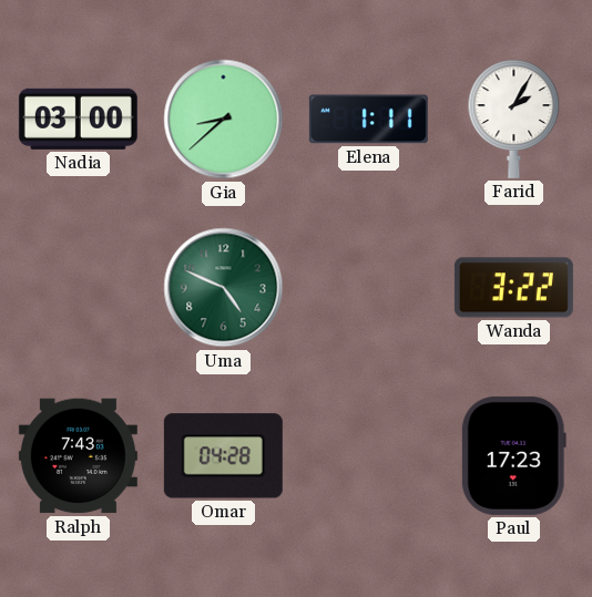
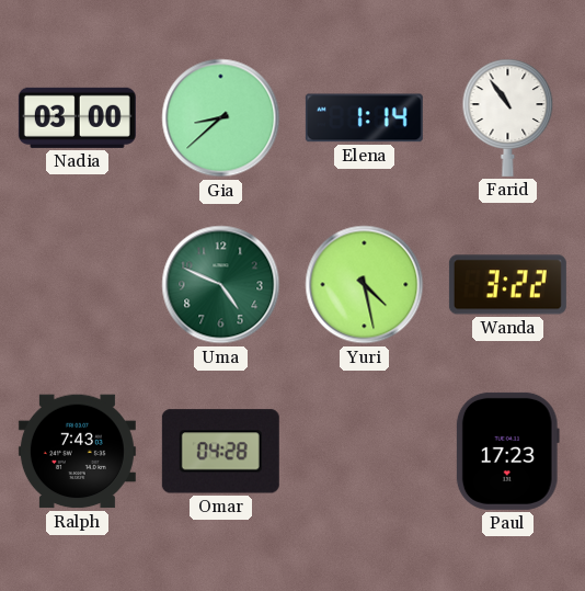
Elena: 1:11 -> 1:14
Farid: 2:05 -> 10:54
Yuri: none -> 4:28
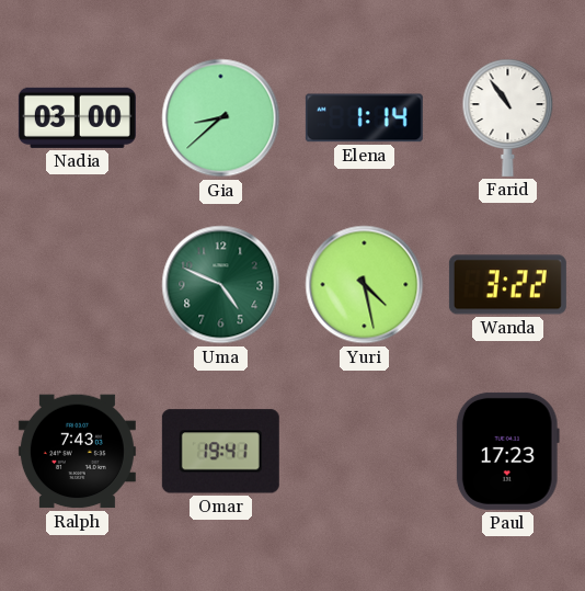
Omar: 04:28 -> 19:41
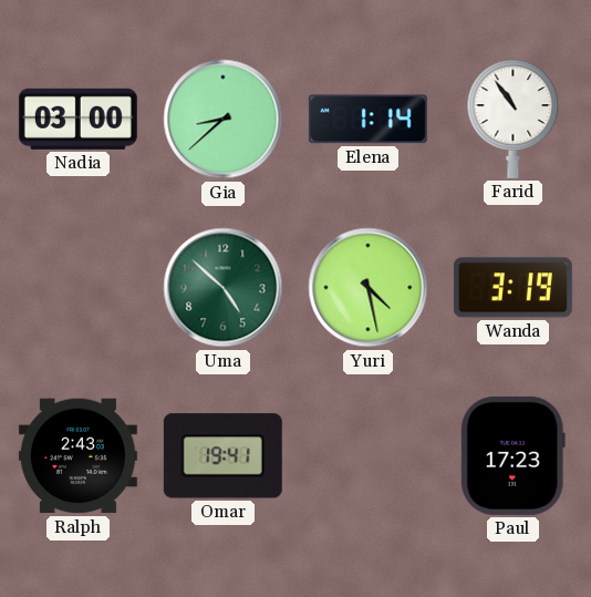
Uma: 4:49 -> 4:52
Wanda: 3:22 -> 3:19
Ralph: 7:43 -> 2:43
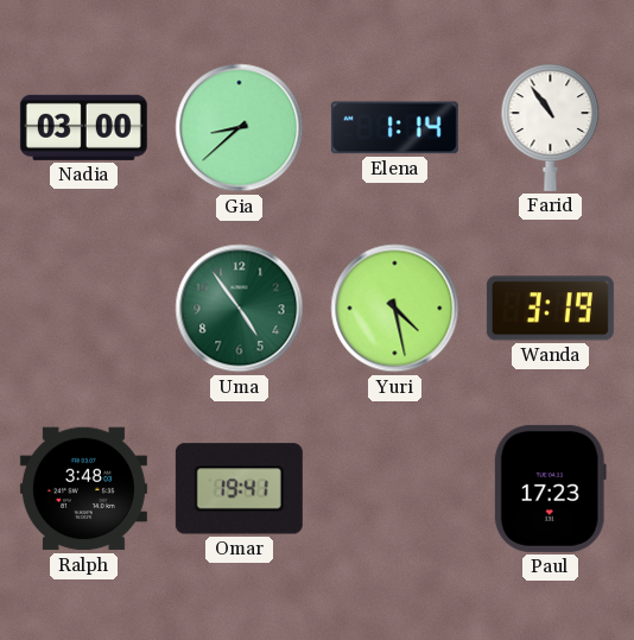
Uma: 4:52 -> 4:54
Ralph: 2:43 -> 3:48
